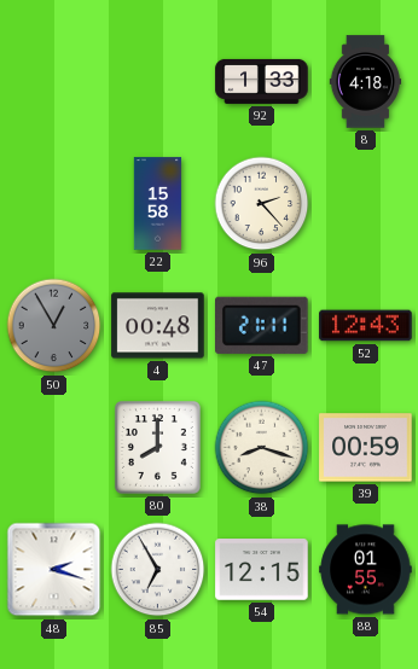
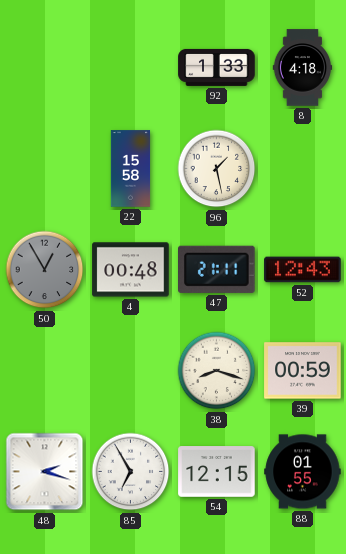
96: 2:23 -> 1:28
80: 8:00 -> none
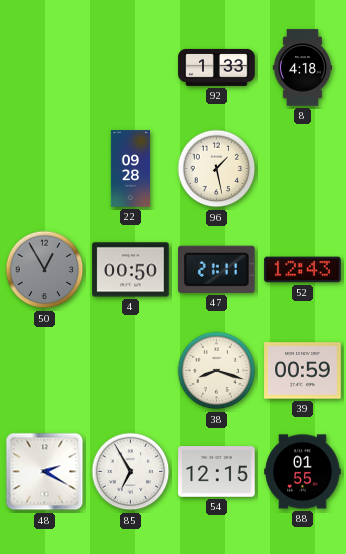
22: 15:58 -> 09:28
4: 00:48 -> 00:50
48: 2:18 -> 2:20
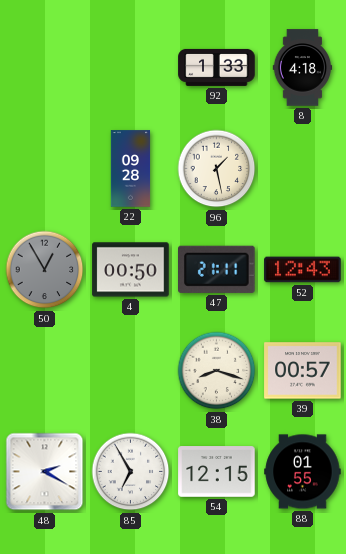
39: 00:59 -> 00:57
